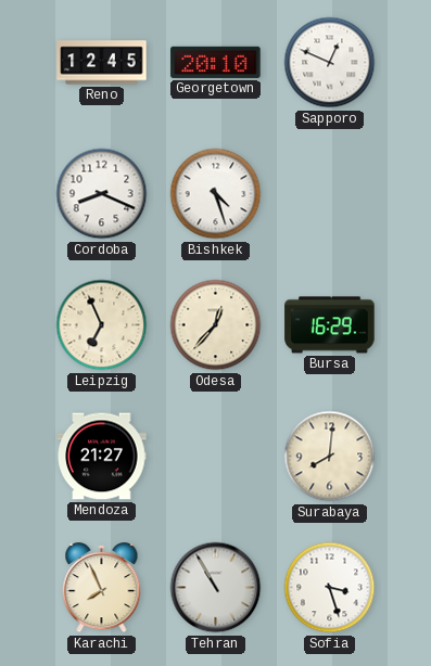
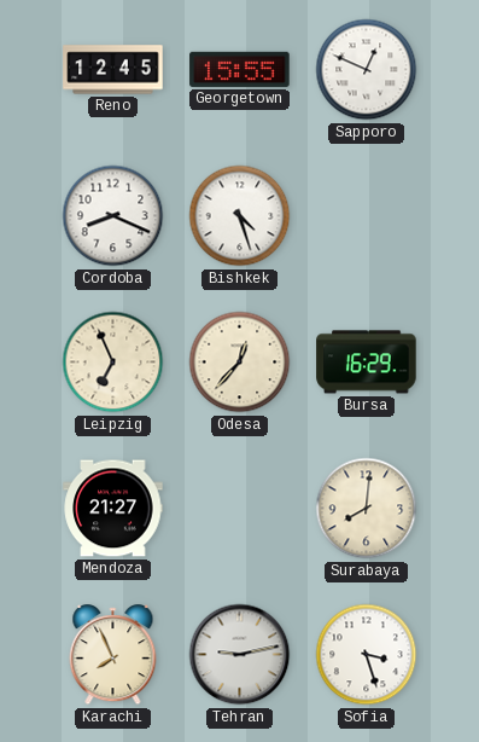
Georgetown: 20:10 -> 15:55
Tehran: 10:55 -> 9:13
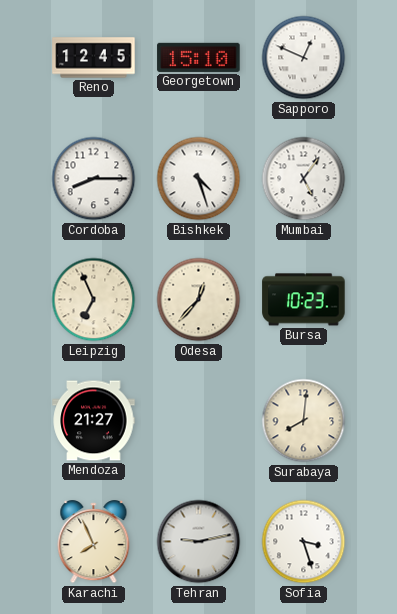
Georgetown: 15:55 -> 15:10
Cordoba: 8:19 -> 8:15
Mumbai: none -> 5:06
Bursa: 16:29 -> 10:23
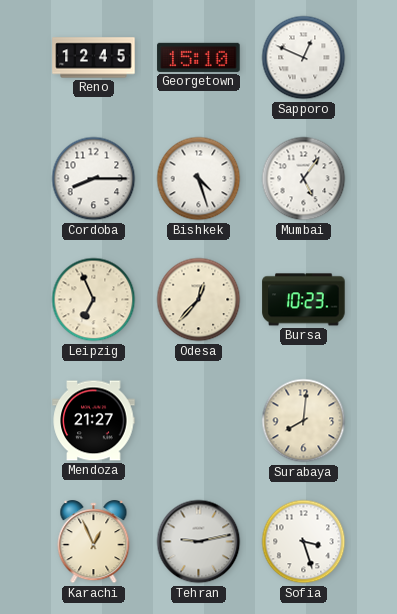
Karachi: 7:56 -> 12:56
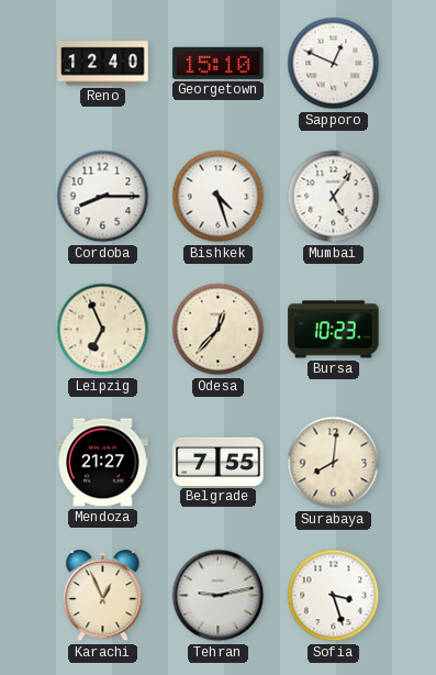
Reno: 12:45 -> 12:40
Belgrade: none -> 7:55
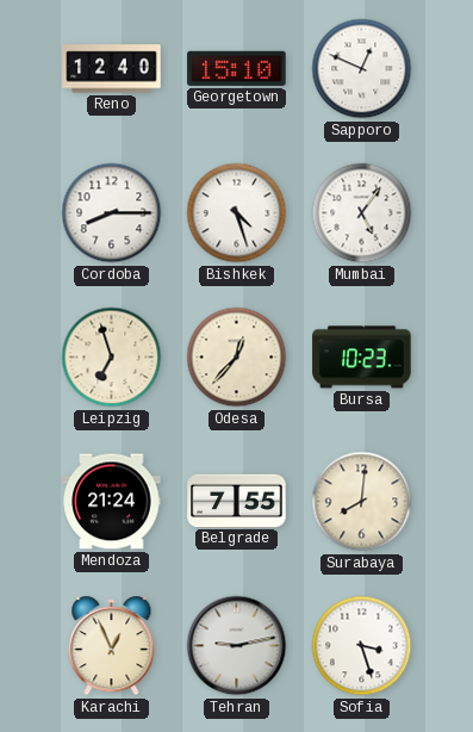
Leipzig: 6:56 -> 6:57
Mendoza: 21:27 -> 21:24
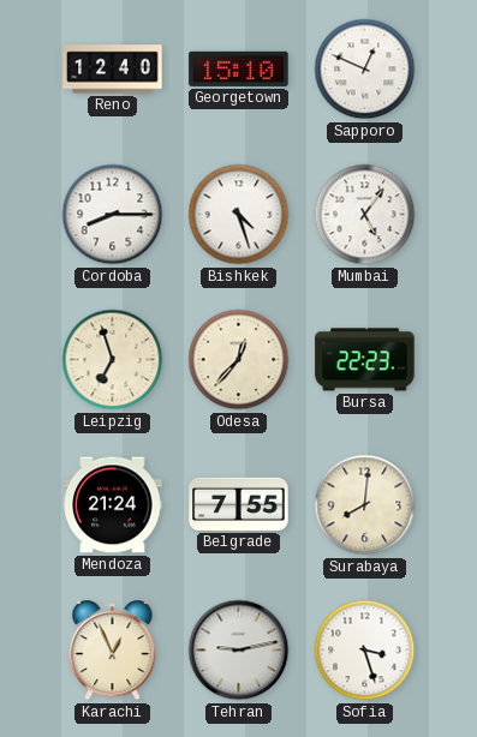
Bursa: 10:23 -> 22:23
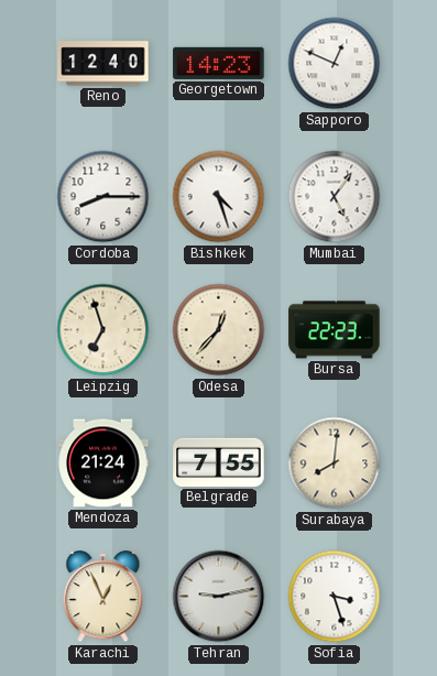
Georgetown: 15:10 -> 14:23
